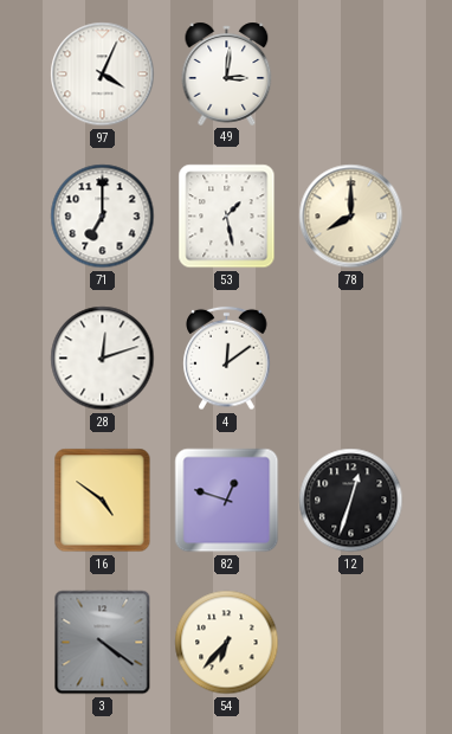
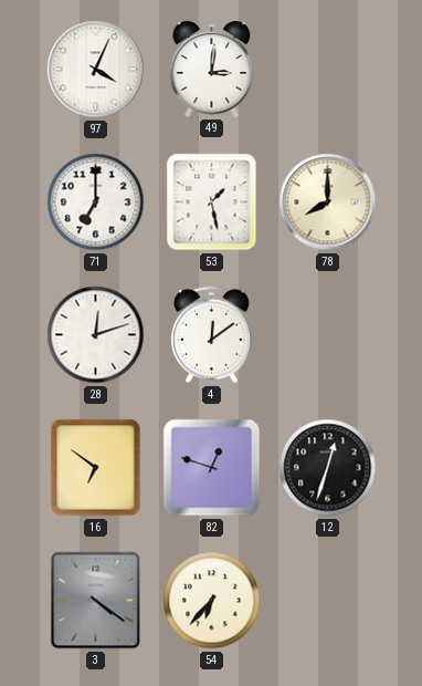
16: 4:51 -> 6:51
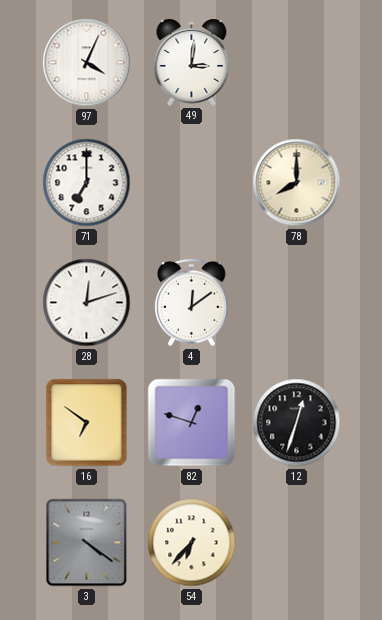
53: 1:28 -> none
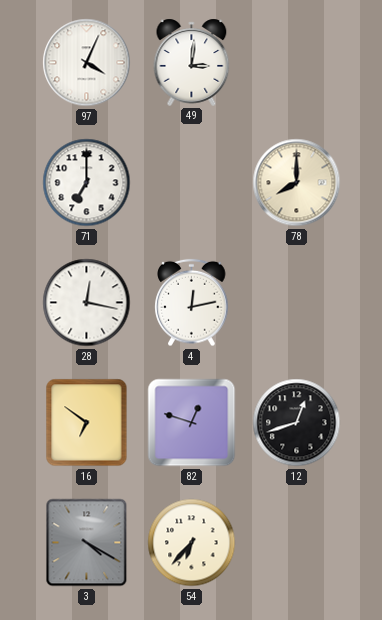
28: 12:12 -> 12:17
4: 12:09 -> 12:13
12: 12:33 -> 12:42
3: 4:21 -> 4:20
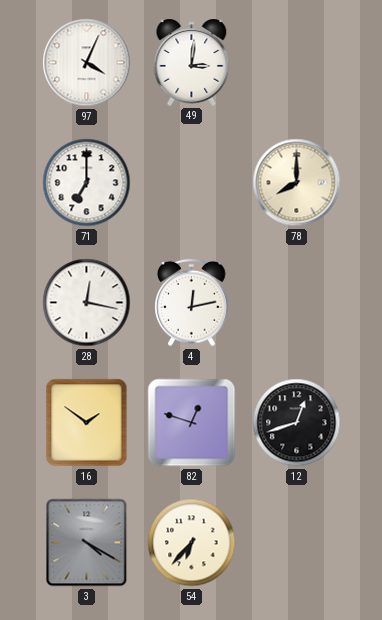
16: 6:51 -> 1:51
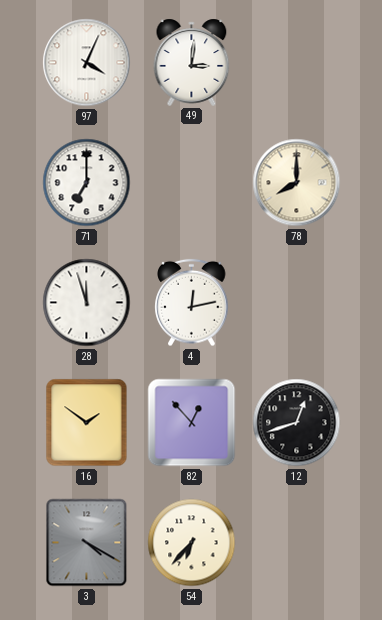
28: 12:17 -> 11:57
82: 12:48 -> 12:53
